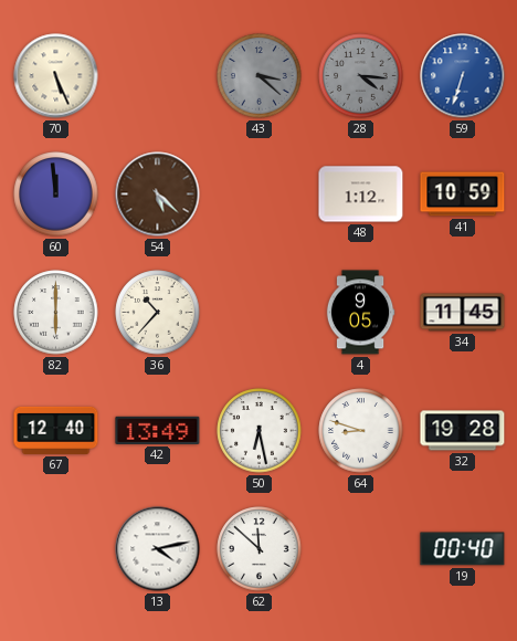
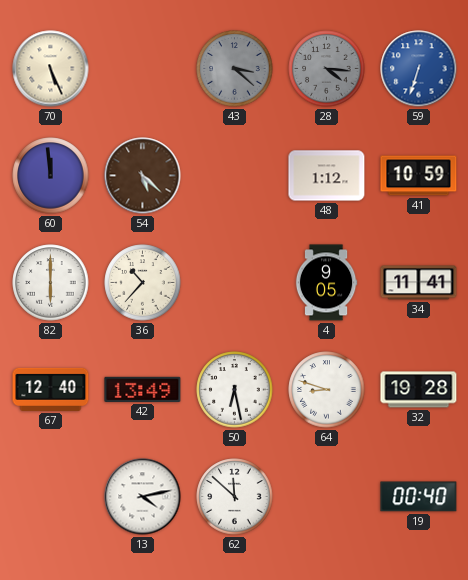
34: 11:45 -> 11:41
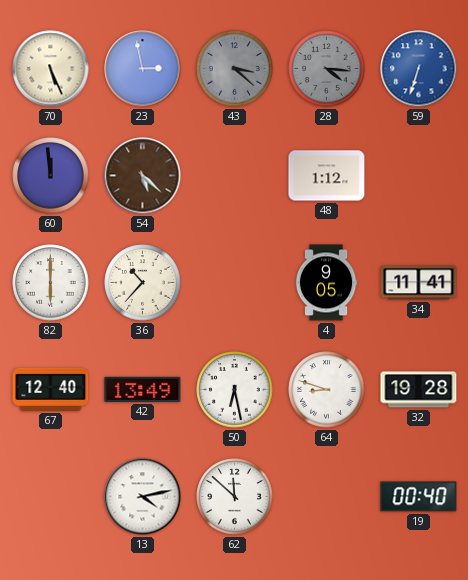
23: none -> 2:58
41: 10:59 -> none
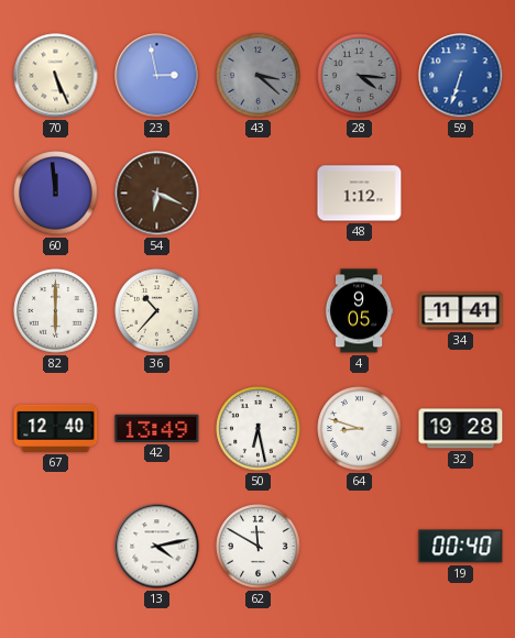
54: 5:22 -> 6:19
62: 11:52 -> 11:50
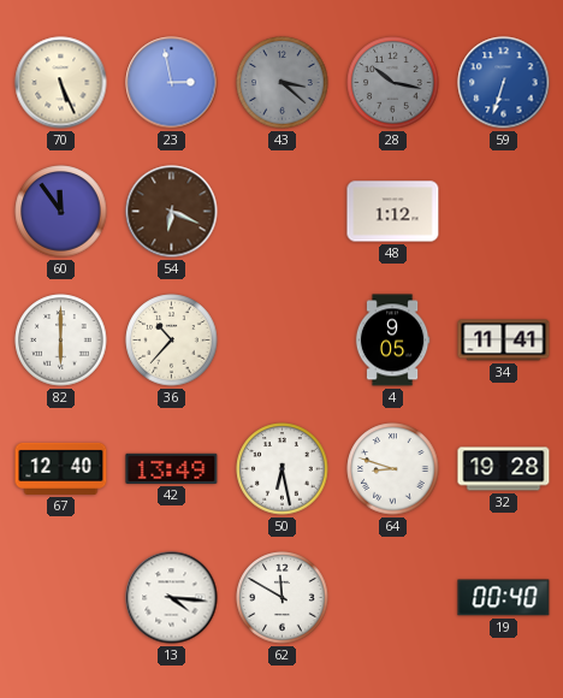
28: 4:16 -> 10:17
60: 11:59 -> 11:54
13: 4:13 -> 4:16
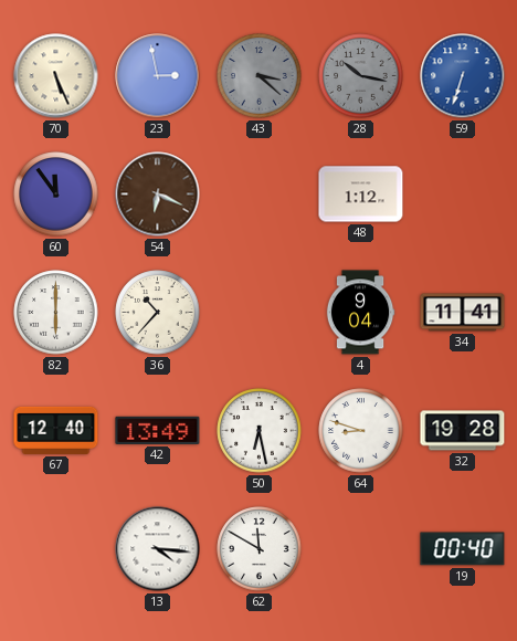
4: 9:05 -> 9:04
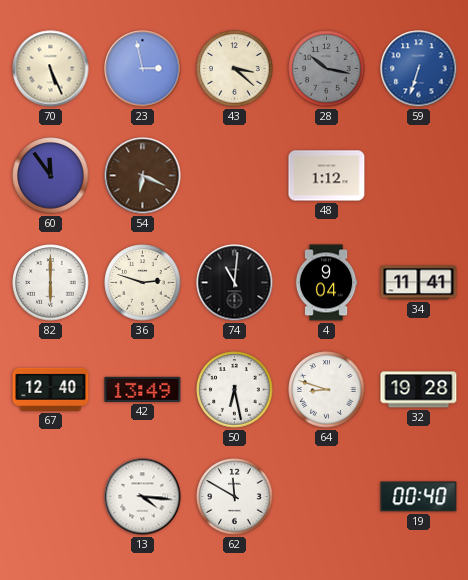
43 dial: grey -> cream
36: 10:37 -> 2:48
74: none -> 11:01
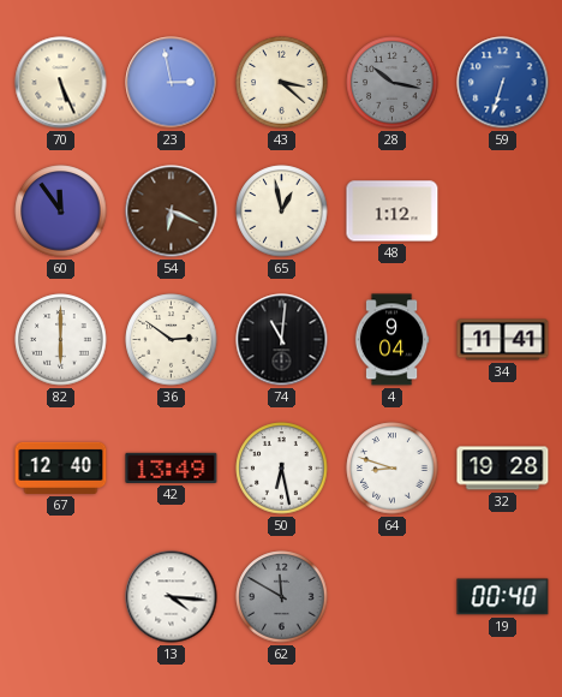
65: none -> 12:58
36: 2:48 -> 2:51
62 dial: white -> grey
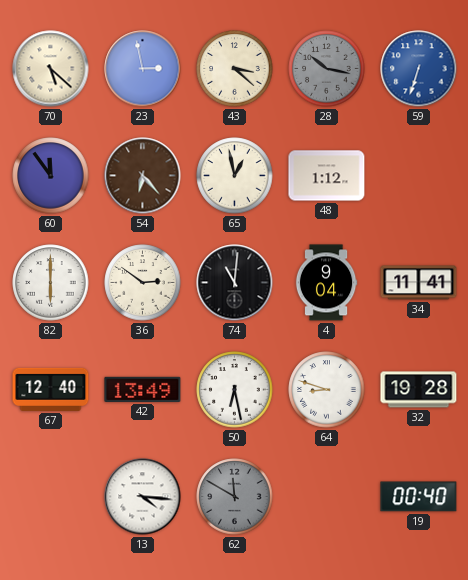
70: 5:26 -> 5:22
54: 6:19 -> 6:23
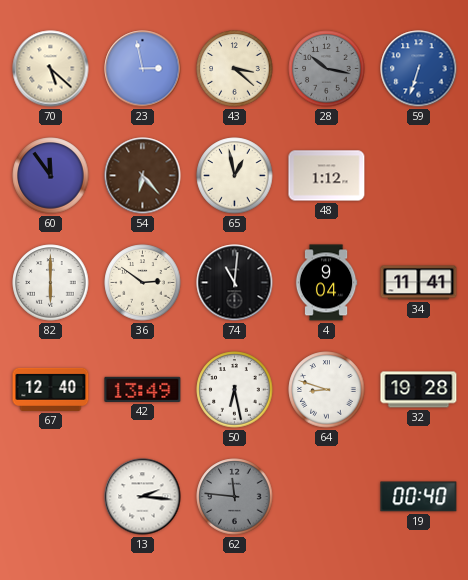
13: 4:16 -> 2:16
62: 11:50 -> 11:46
